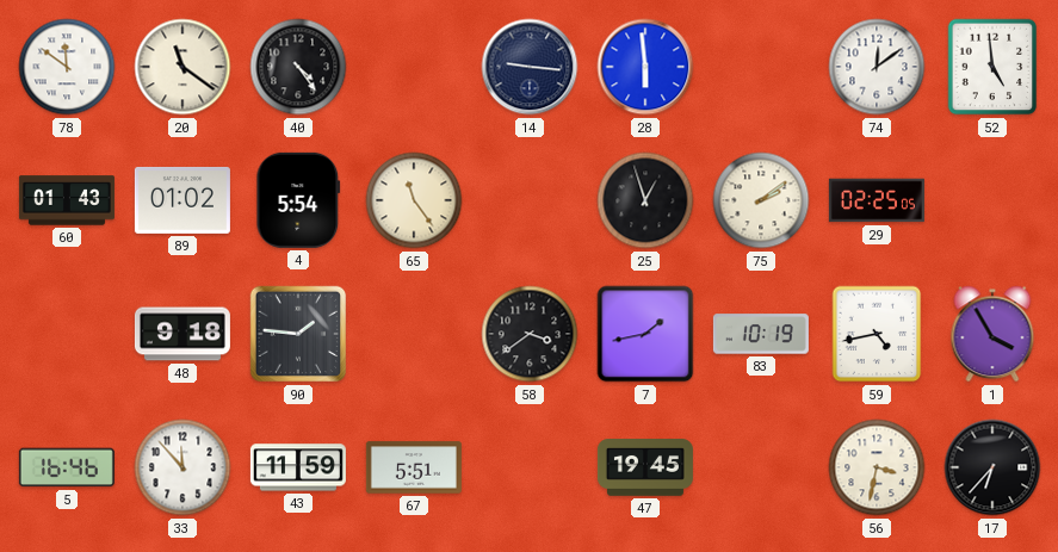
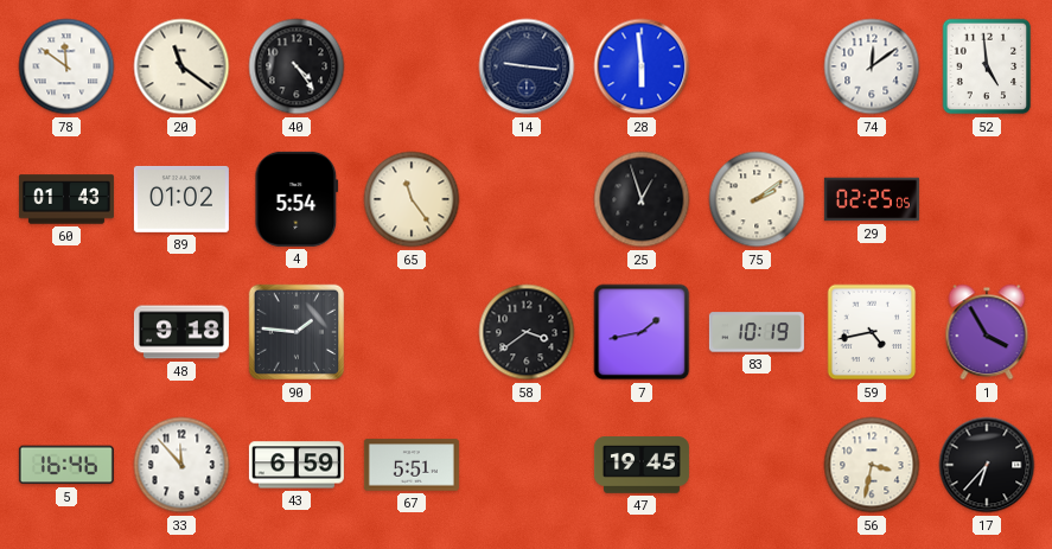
43: 11:59 -> 6:59
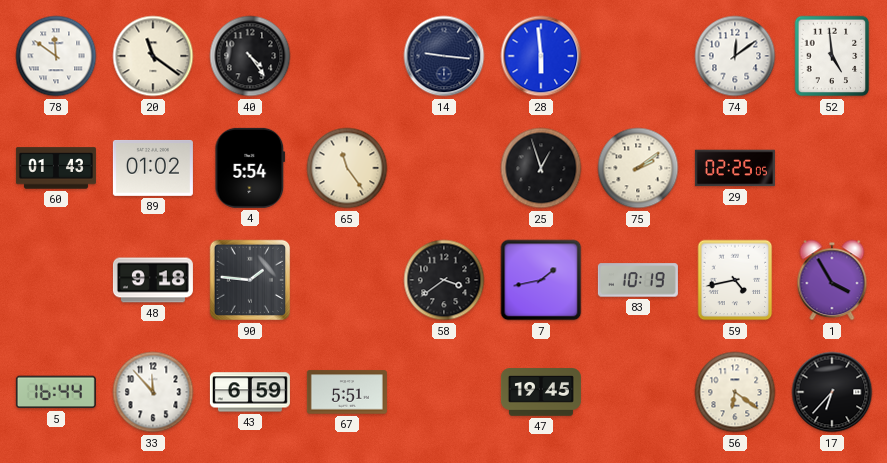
5: 16:46 -> 16:44
56: 3:32 -> 6:21
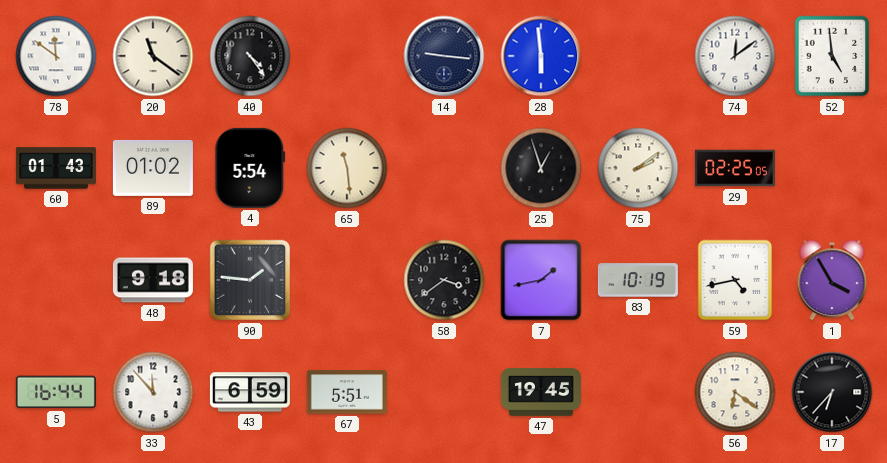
65: 11:24 -> 11:29
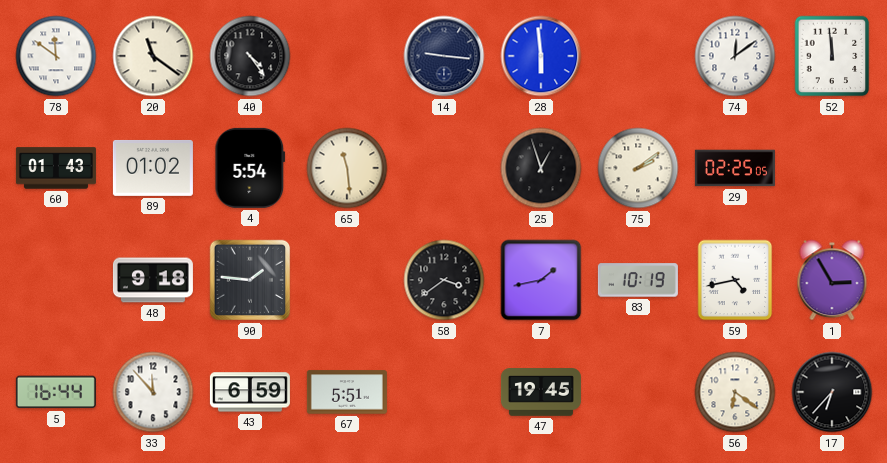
52: 4:59 -> 11:59
1: 3:55 -> 2:55
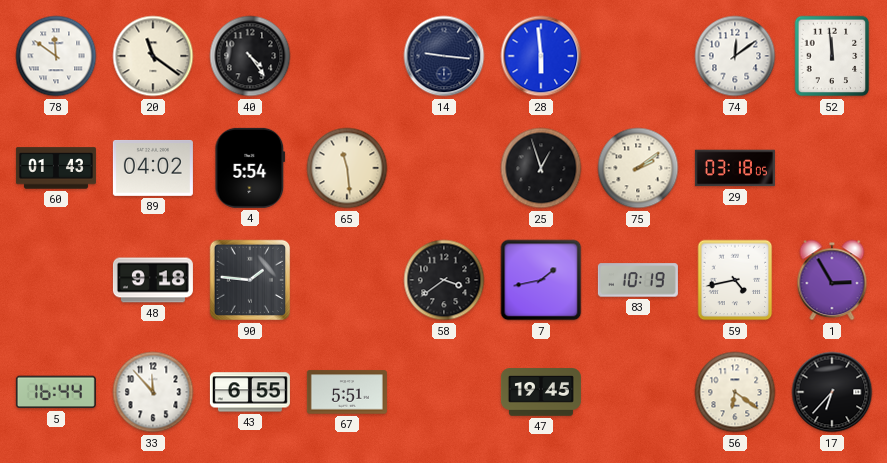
89: 01:02 -> 04:02
29: 02:25 -> 03:18
43: 6:59 -> 6:55
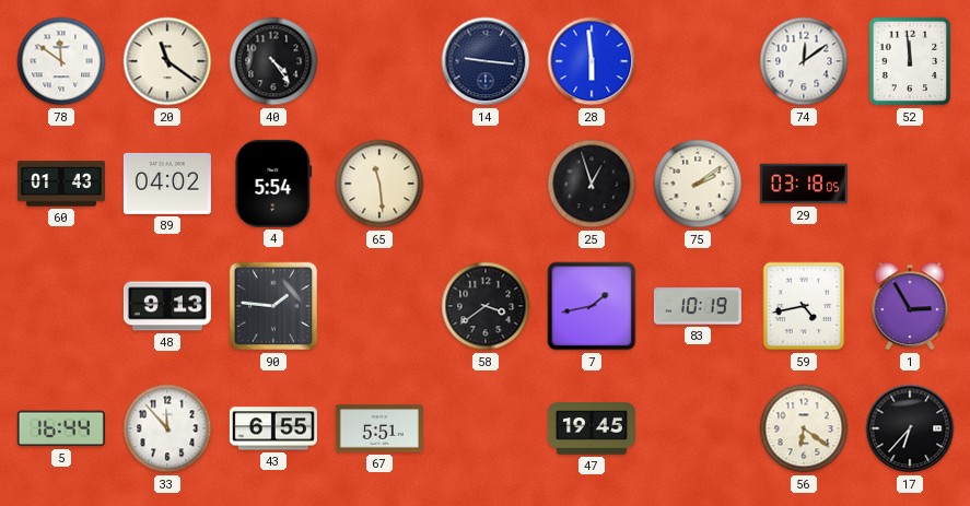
48: 9:18 -> 9:13
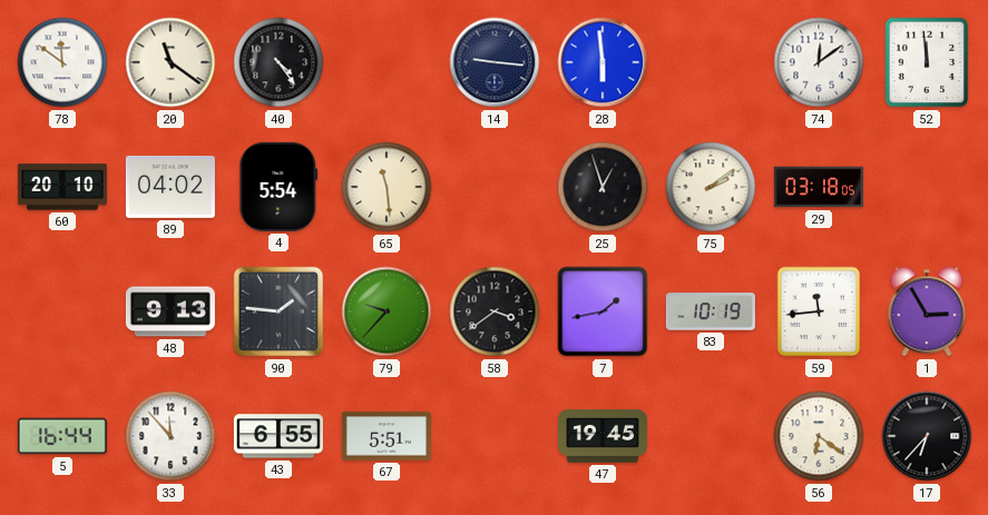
60: 01:43 -> 20:10
79: none -> 9:37
59: 4:43 -> 11:44
